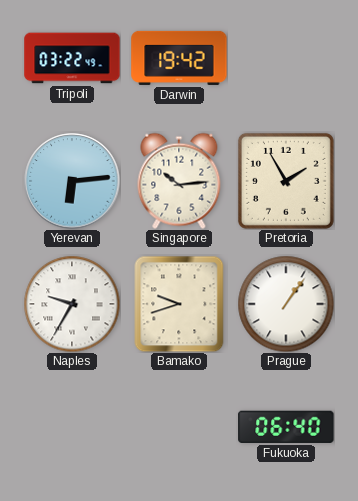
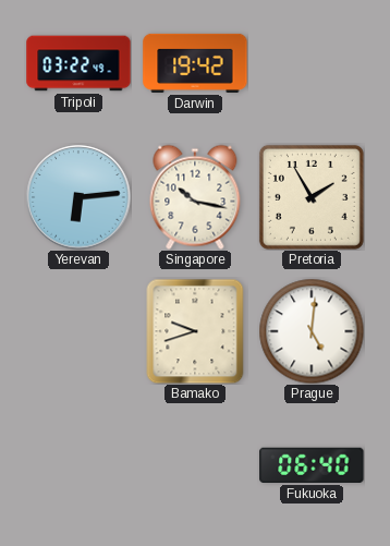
Singapore: 10:14 -> 10:17
Naples: 9:35 -> none
Prague: 1:06 -> 5:01
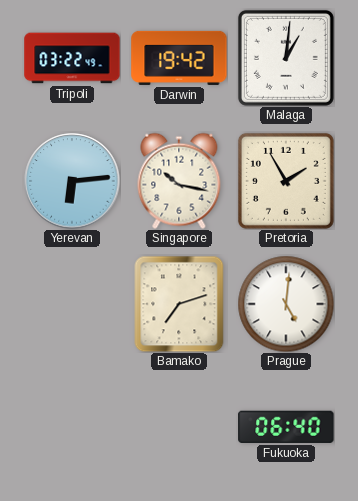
Malaga: none -> 1:01
Bamako: 9:42 -> 7:12
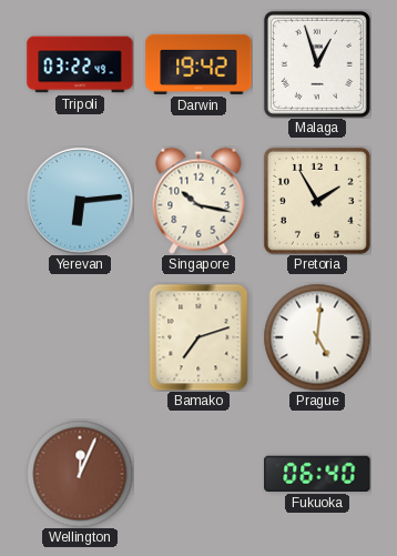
Malaga: 1:01 -> 12:57
Wellington: none -> 12:04
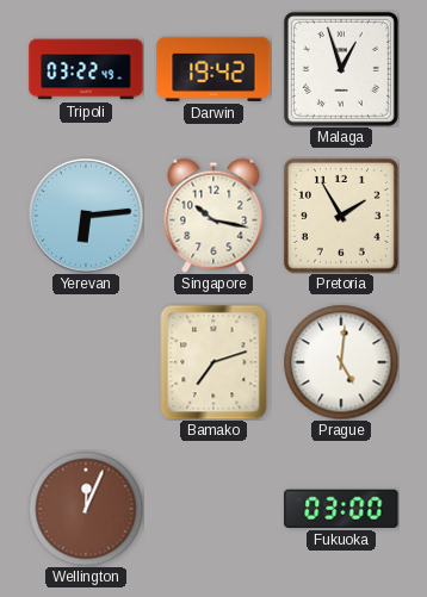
Fukuoka: 06:40 -> 03:00
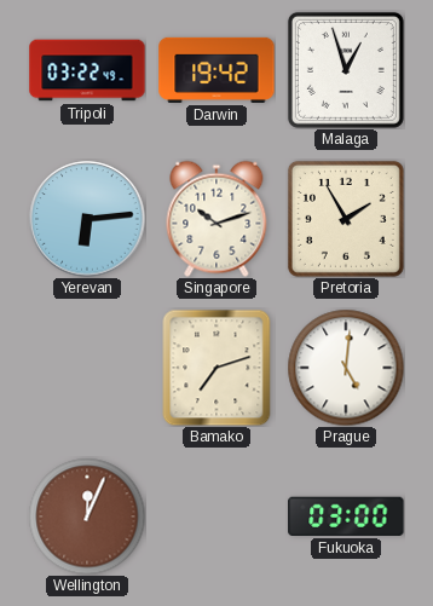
Singapore: 10:17 -> 10:12
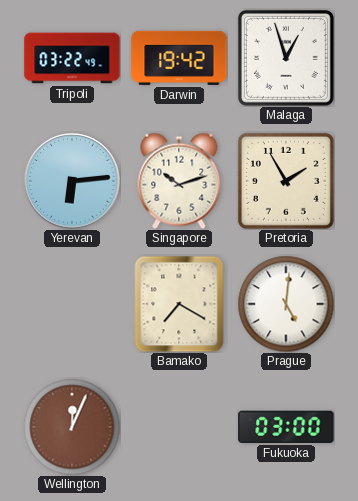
Bamako: 7:12 -> 7:20
